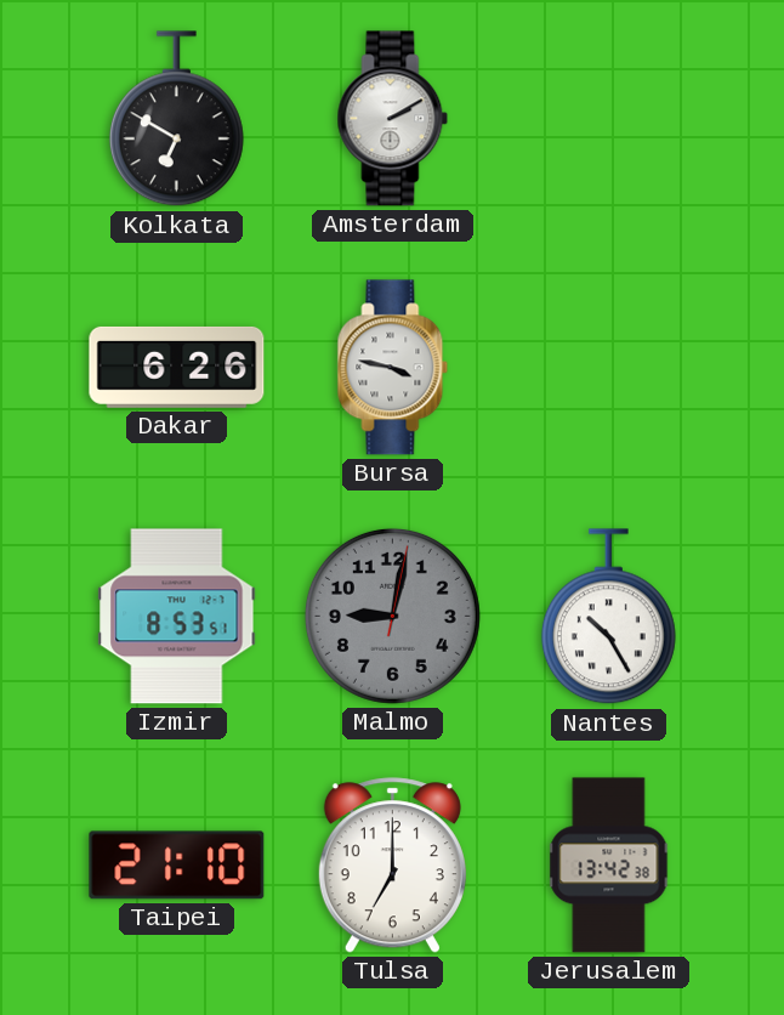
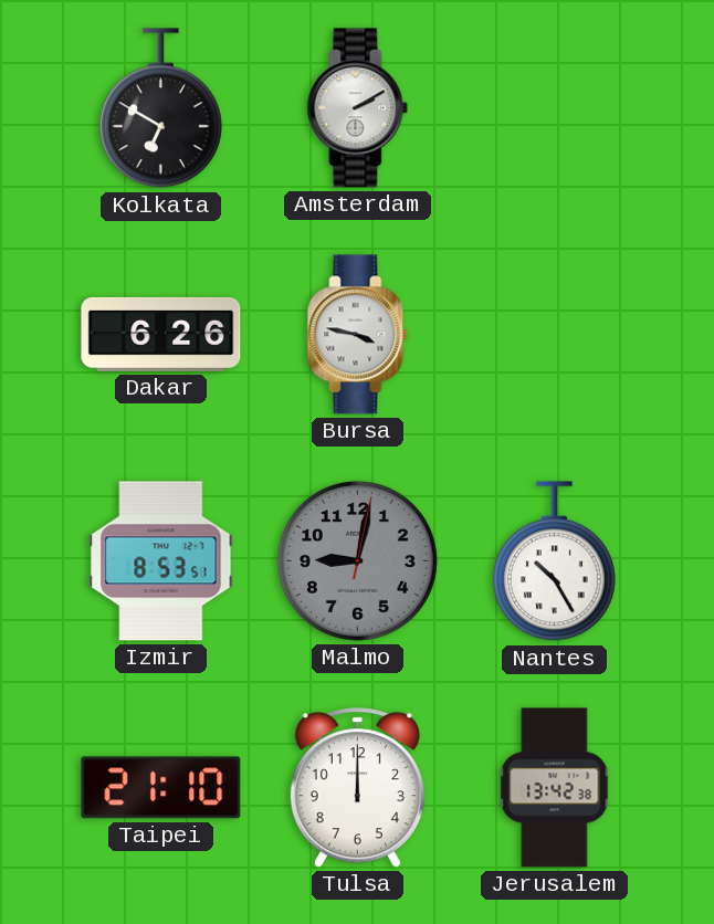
Tulsa: 7:00 -> 12:00
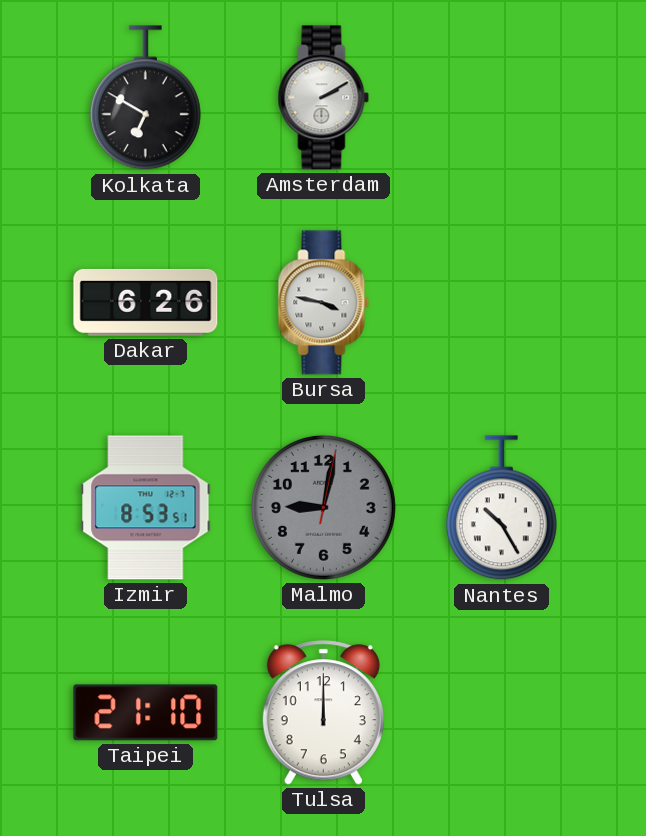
Jerusalem: 13:42 -> none
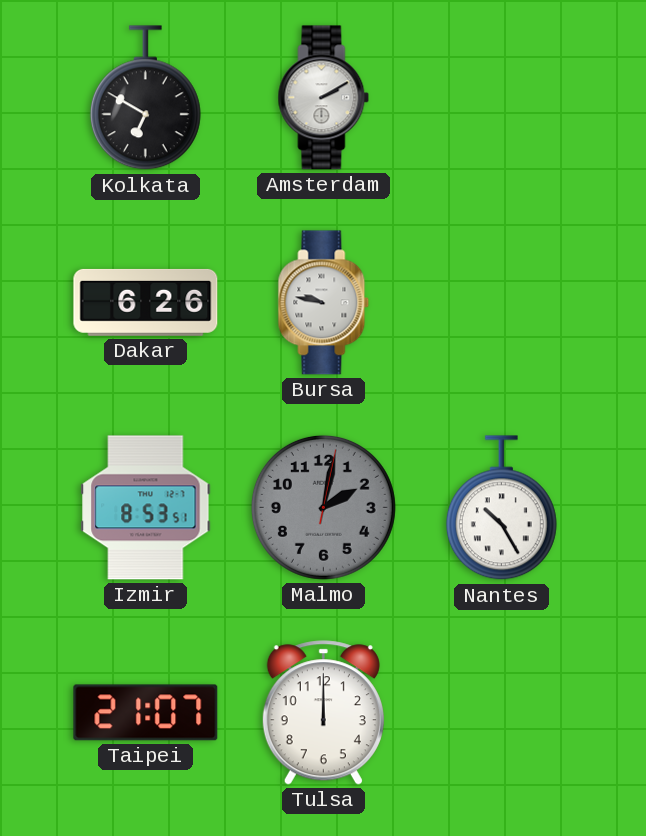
Bursa: 3:47 -> 9:47
Malmo: 9:02 -> 2:02
Taipei: 21:10 -> 21:07
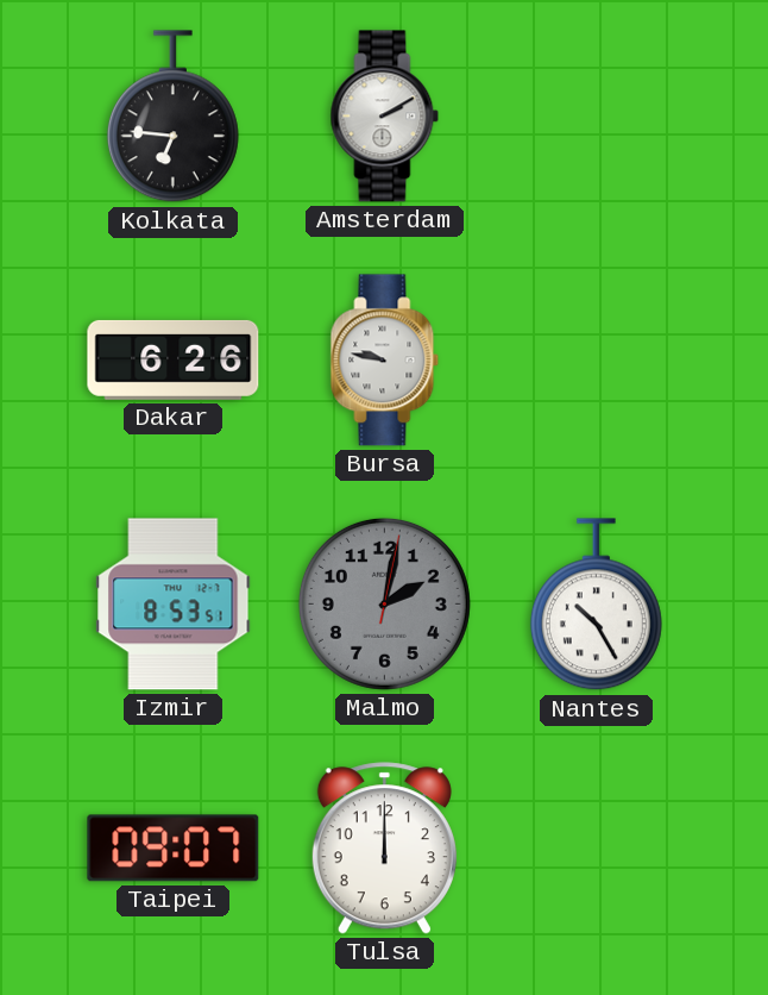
Kolkata: 6:50 -> 6:46
Taipei: 21:07 -> 09:07
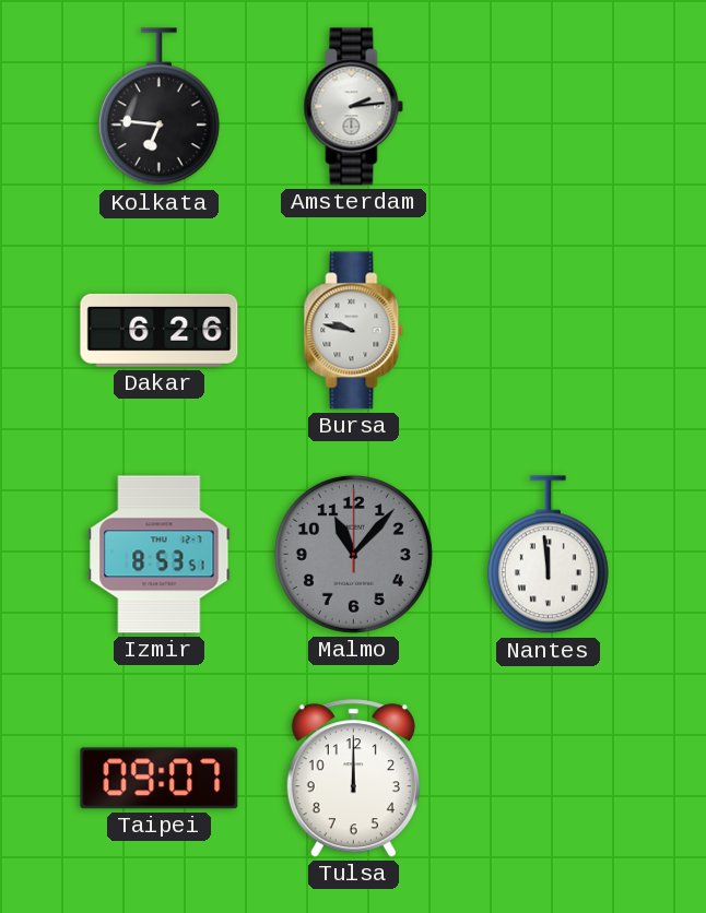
Amsterdam: 2:10 -> 2:14
Malmo: 2:02 -> 11:07
Nantes: 10:25 -> 11:59
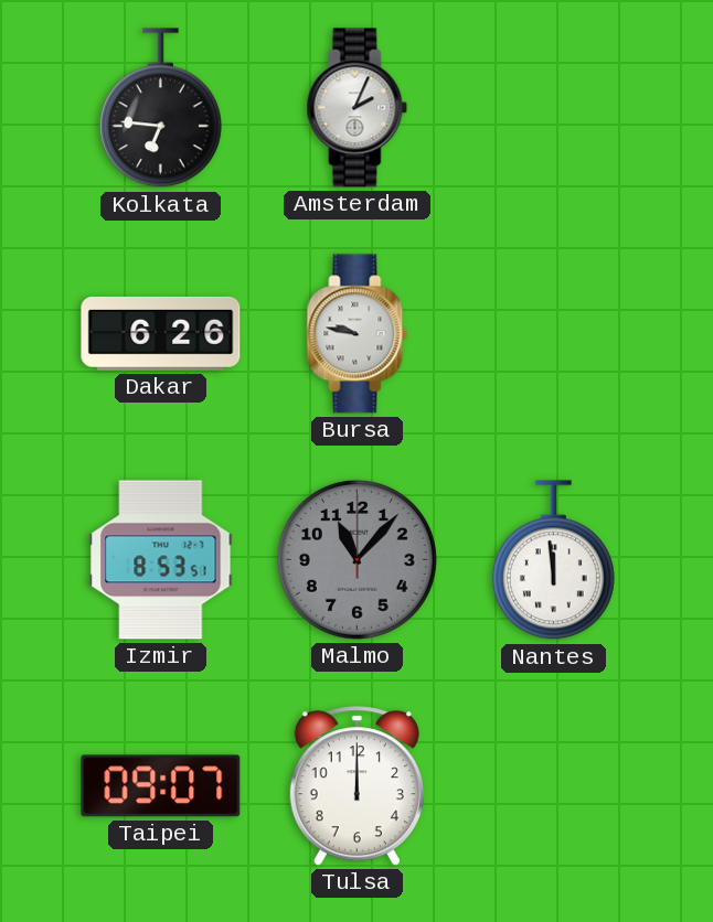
Amsterdam: 2:14 -> 2:04
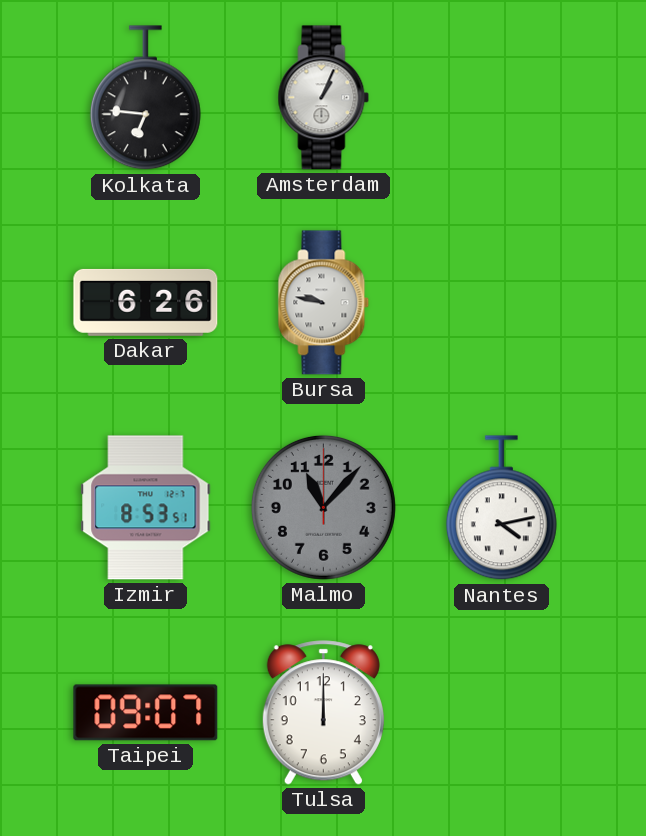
Amsterdam: 2:04 -> 1:04
Nantes: 11:59 -> 4:13
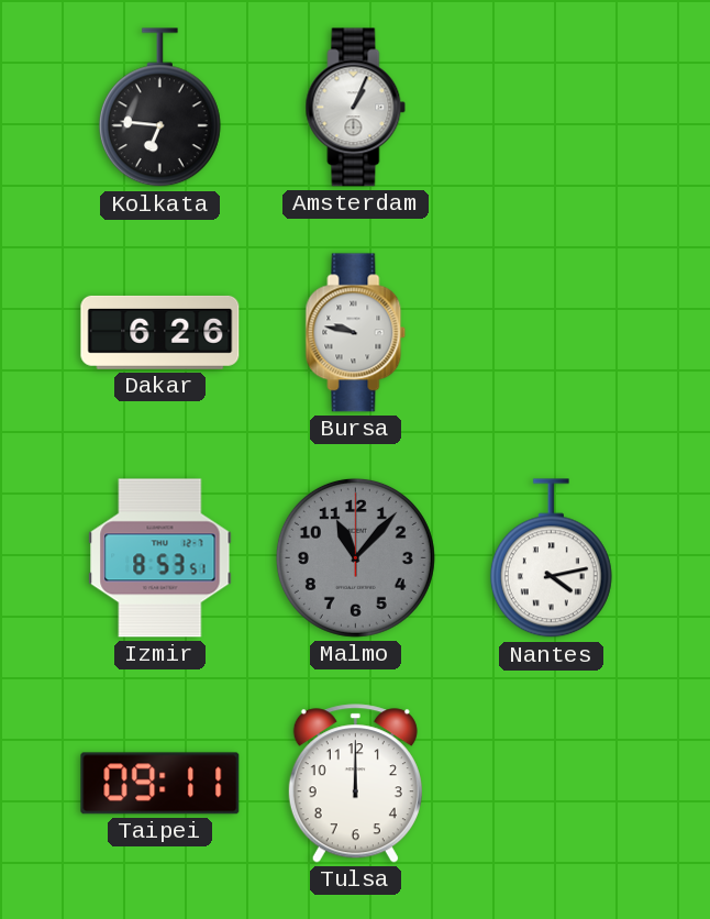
Taipei: 09:07 -> 09:11
